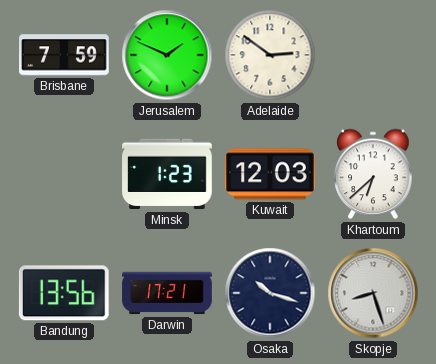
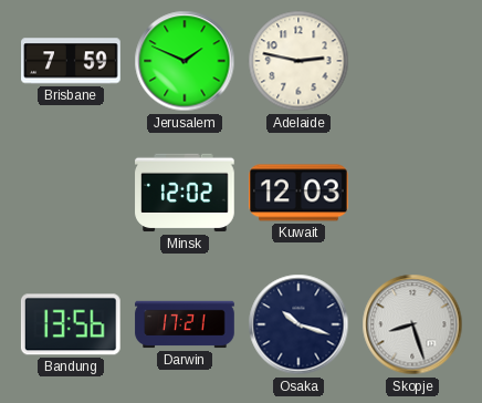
Adelaide: 2:51 -> 2:47
Minsk: 1:23 -> 12:02
Khartoum: 6:38 -> none
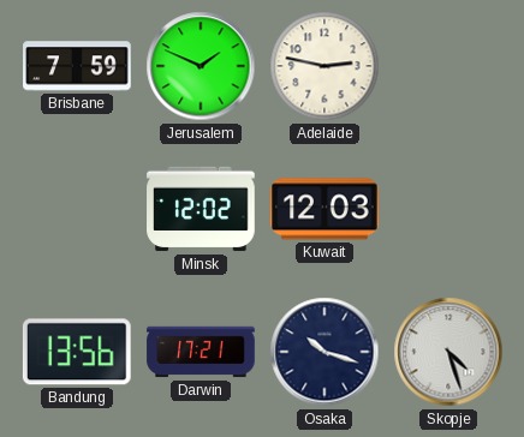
Skopje: 8:27 -> 4:27
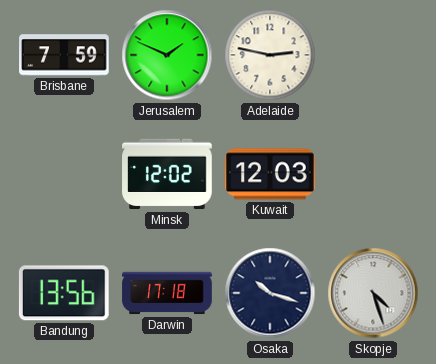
Darwin: 17:21 -> 17:18
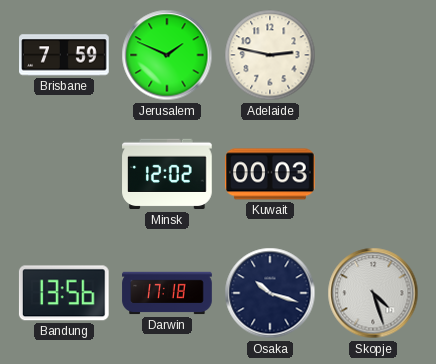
Kuwait: 12:03 -> 00:03
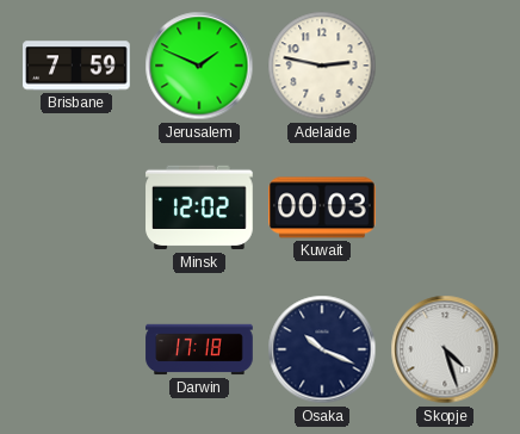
Bandung: 13:56 -> none
Osaka: 10:18 -> 10:19
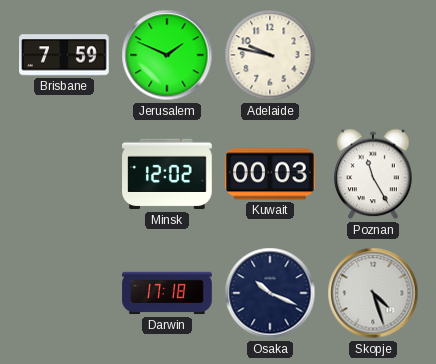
Adelaide: 2:47 -> 9:47
Poznan: none -> 11:25
